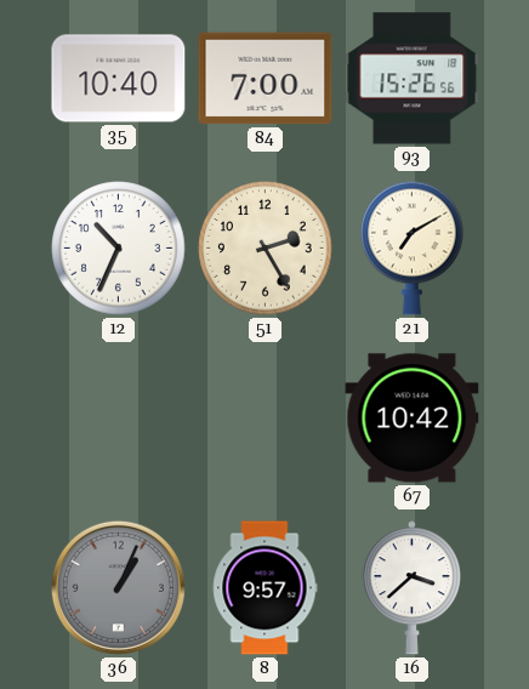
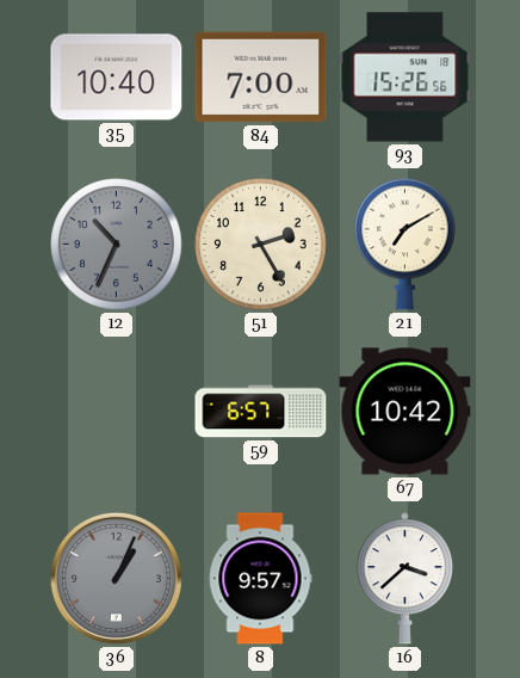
12 dial: white -> grey
59: none -> 6:57
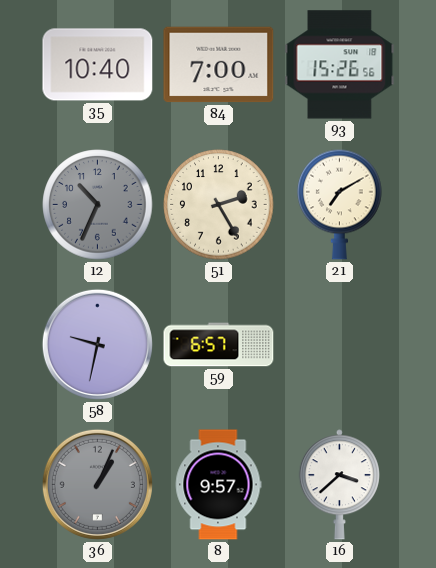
58: none -> 9:32
67: 10:42 -> none
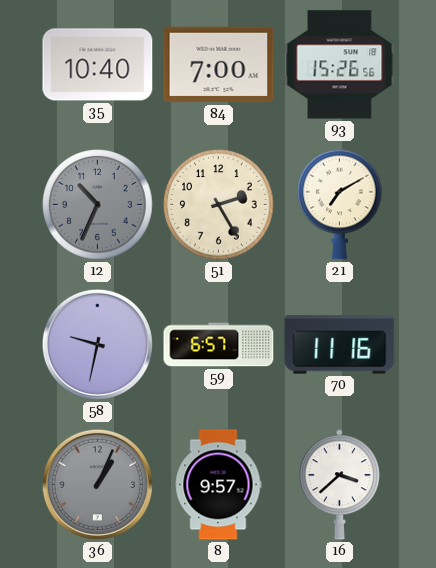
70: none -> 11:16
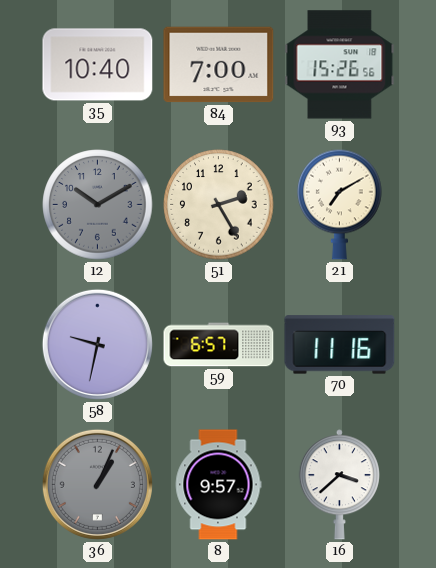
12: 10:34 -> 10:10
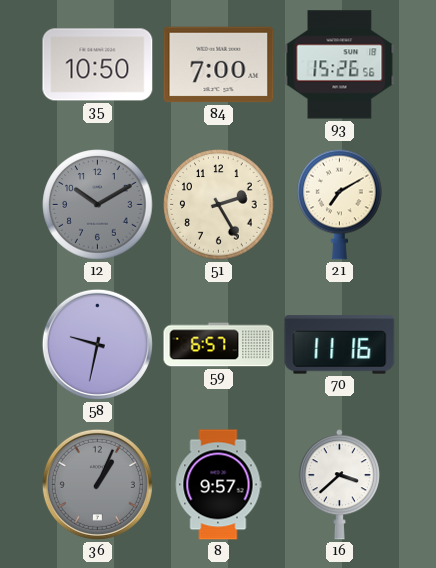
35: 10:40 -> 10:50
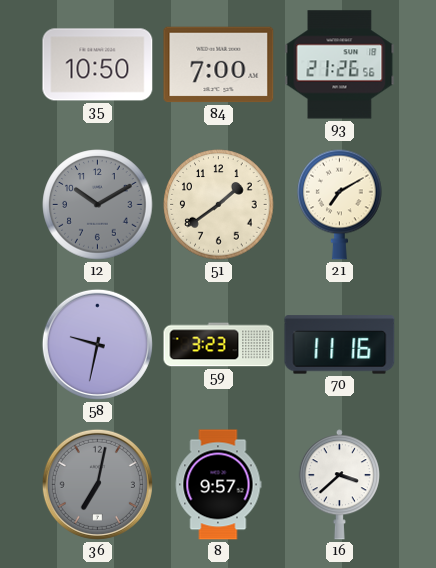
93: 15:26 -> 21:26
51: 2:25 -> 1:39
59: 6:57 -> 3:23
36: 1:04 -> 7:02
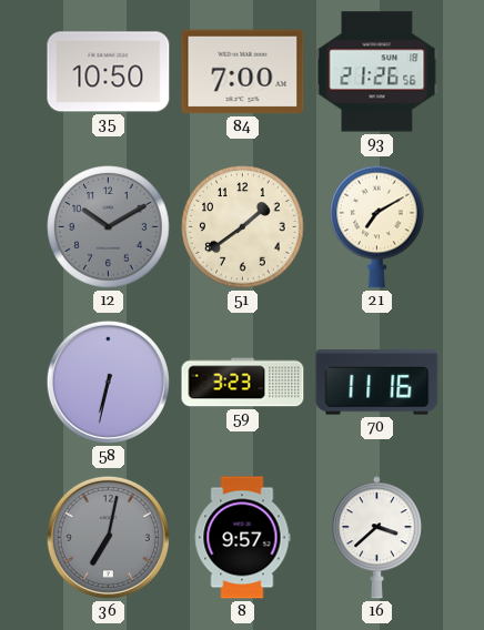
58: 9:32 -> 6:32
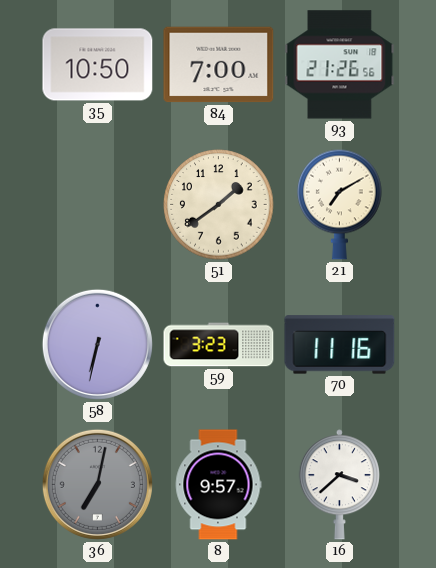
12: 10:10 -> none
